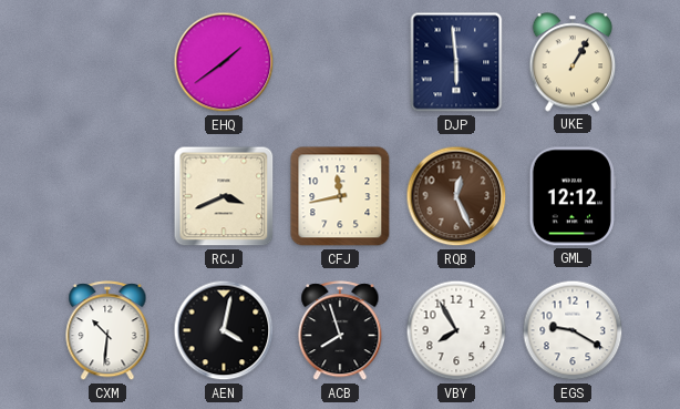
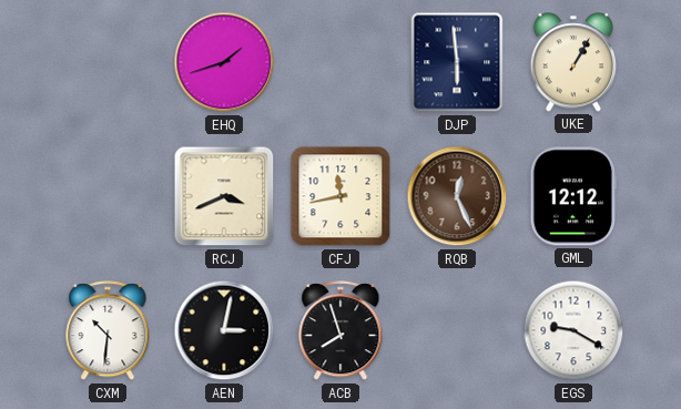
EHQ: 1:39 -> 1:42
AEN: 4:02 -> 3:02
VBY: 7:55 -> none
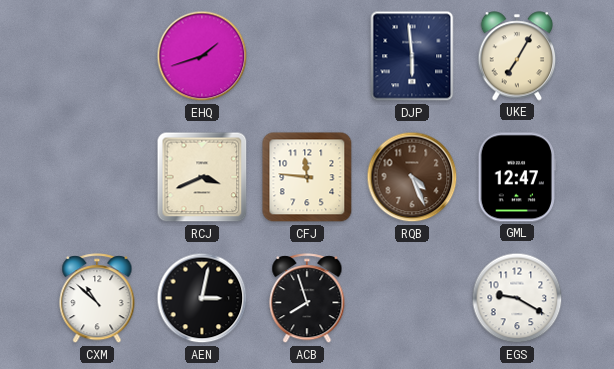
UKE: 1:05 -> 7:05
CFJ: 11:43 -> 11:46
RQB: 12:26 -> 4:26
GML: 12:12 -> 12:47
CXM: 10:31 -> 10:52
